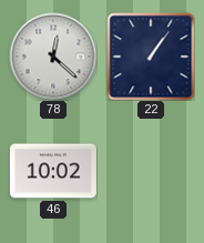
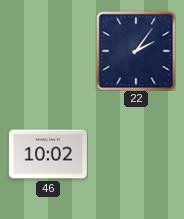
78: 12:22 -> none
22: 1:06 -> 2:06
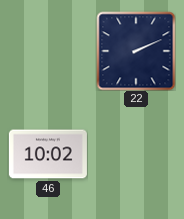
22: 2:06 -> 2:11
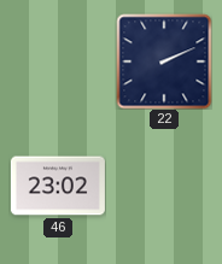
46: 10:02 -> 23:02
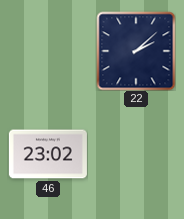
22: 2:11 -> 2:08
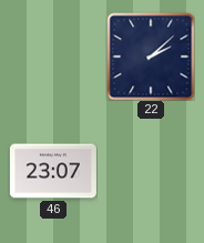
46: 23:02 -> 23:07
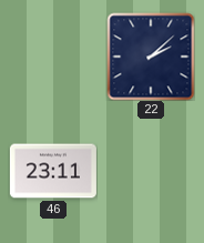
46: 23:07 -> 23:11
